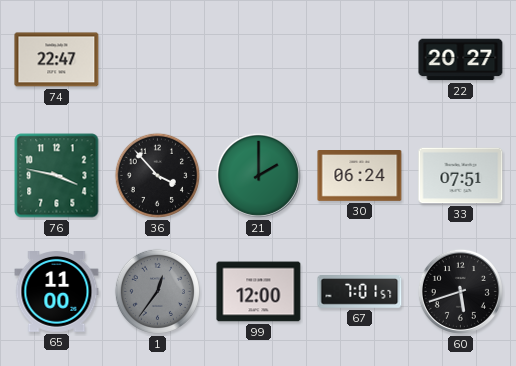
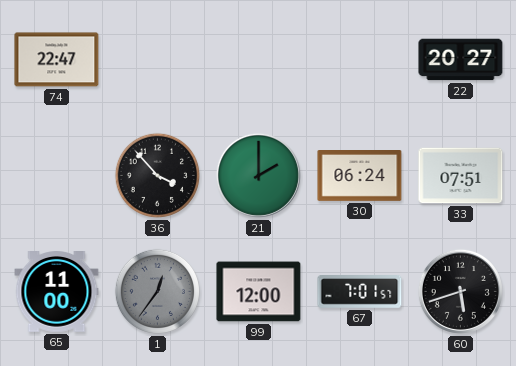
76: 3:47 -> none
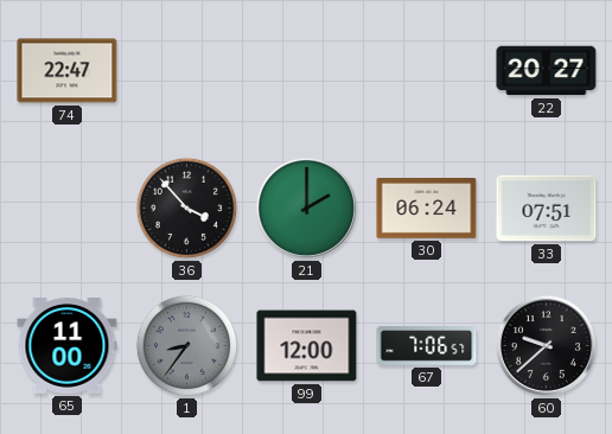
1: 12:36 -> 8:36
67: 7:01 -> 7:06
60: 5:42 -> 9:38
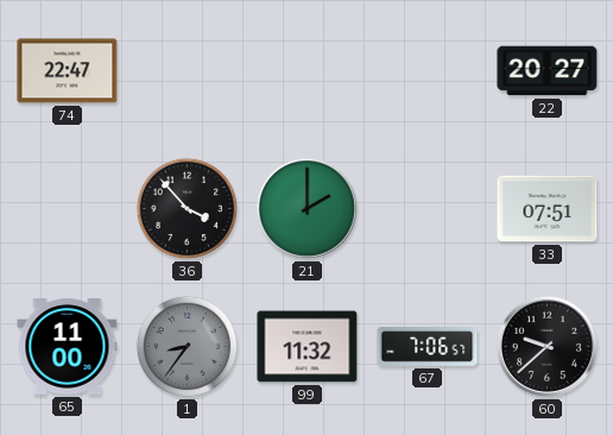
30: 06:24 -> none
99: 12:00 -> 11:32
